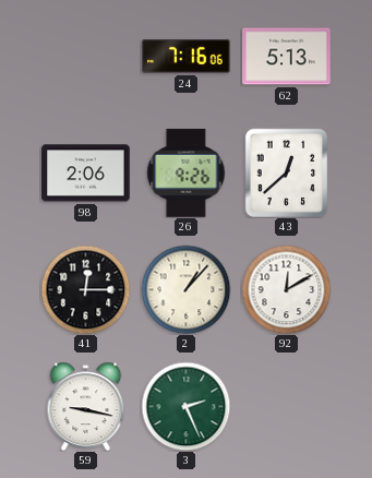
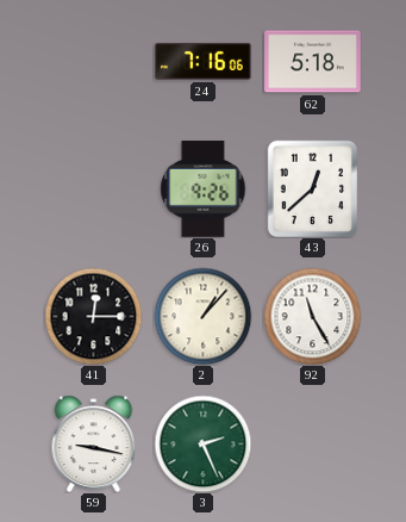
62: 5:13 -> 5:18
98: 2:06 -> none
92: 12:10 -> 11:25
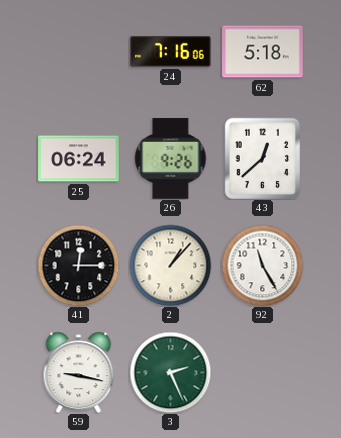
25: none -> 06:24
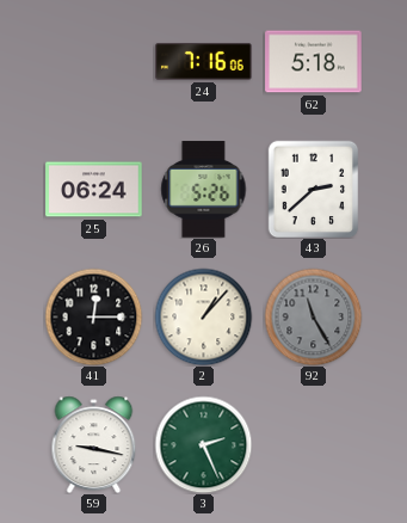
26: 9:26 -> 5:26
43: 12:38 -> 2:38
92 dial: white -> grey
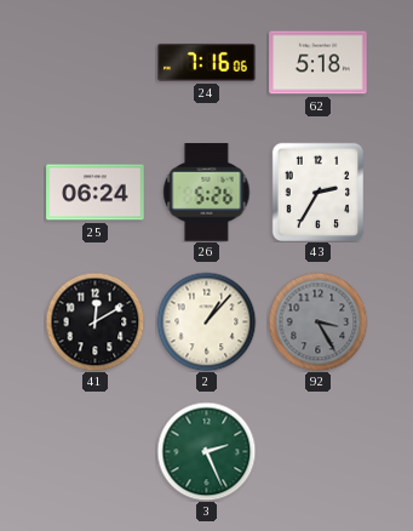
43: 2:38 -> 2:35
41: 12:15 -> 12:10
92: 11:25 -> 3:25
59: 9:17 -> none
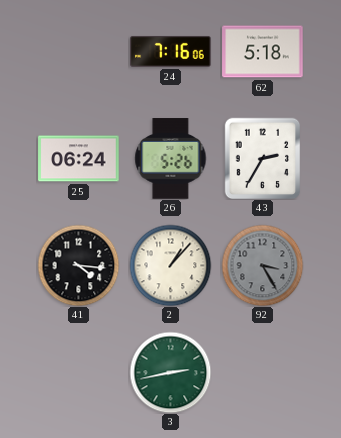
41: 12:10 -> 4:16
3: 2:26 -> 2:43
